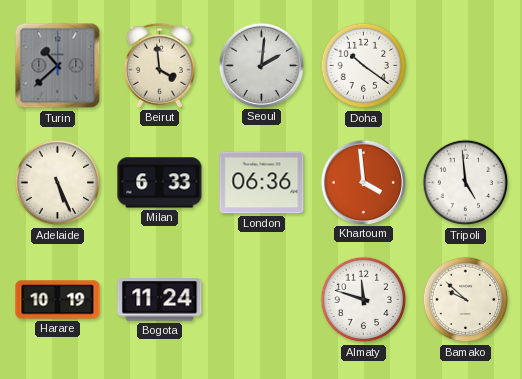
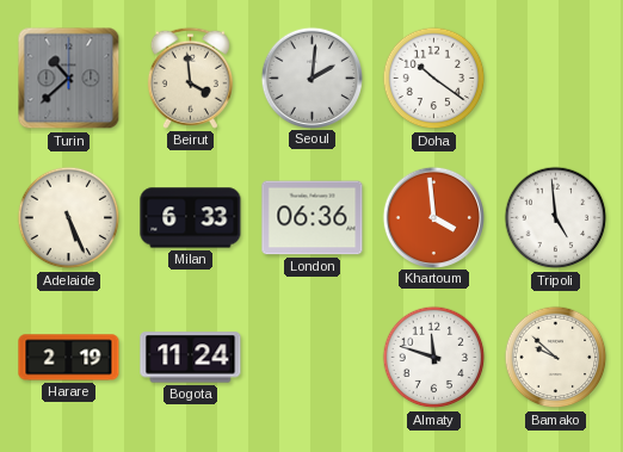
Harare: 10:19 -> 2:19
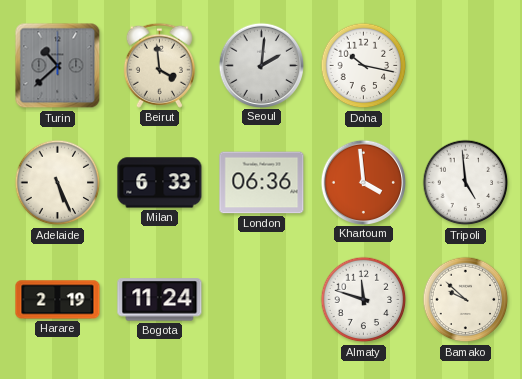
Doha: 10:21 -> 10:17
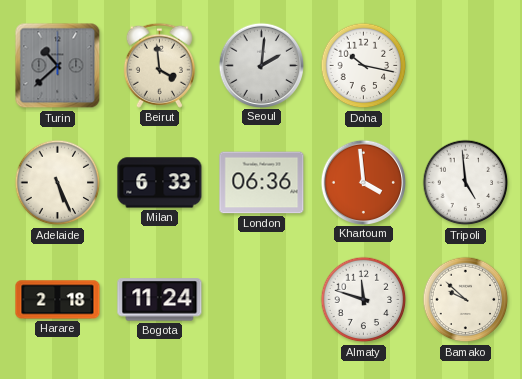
Harare: 2:19 -> 2:18
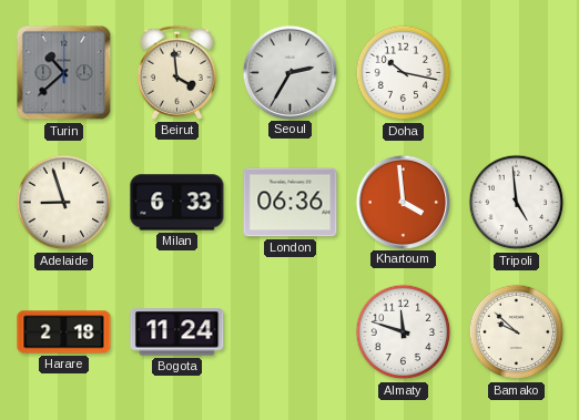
Seoul: 2:01 -> 2:35
Adelaide: 5:26 -> 8:57
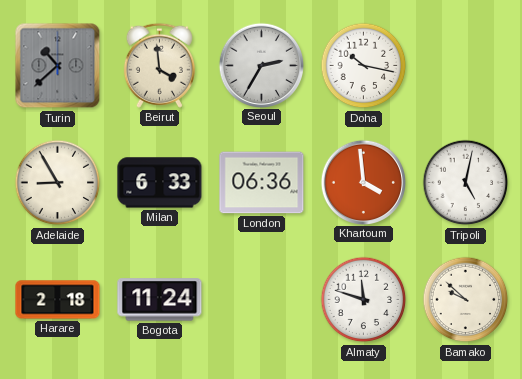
Adelaide: 8:57 -> 8:55
Tripoli: 4:59 -> 5:02
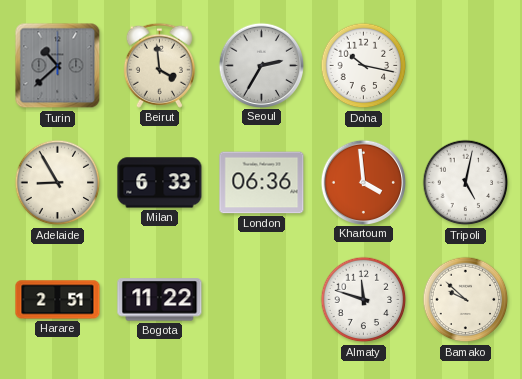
Harare: 2:18 -> 2:51
Bogota: 11:24 -> 11:22
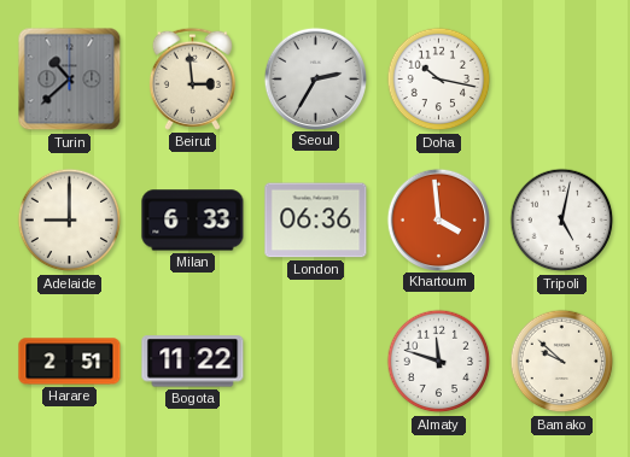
Beirut: 3:59 -> 2:59
Adelaide: 8:55 -> 9:00
